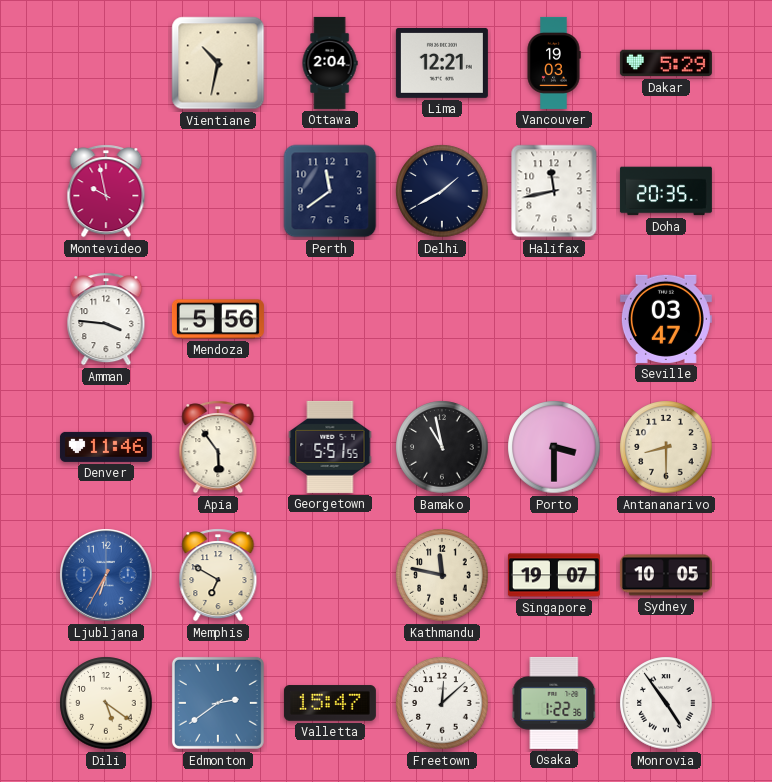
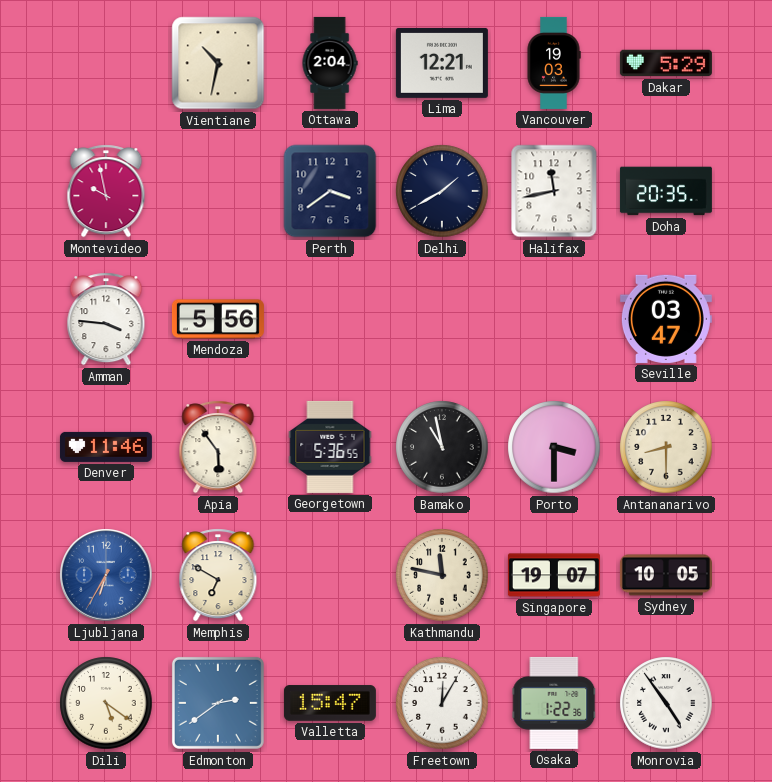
Perth: 11:39 -> 3:39
Georgetown: 5:51 -> 5:36
Freetown: 12:08 -> 12:05
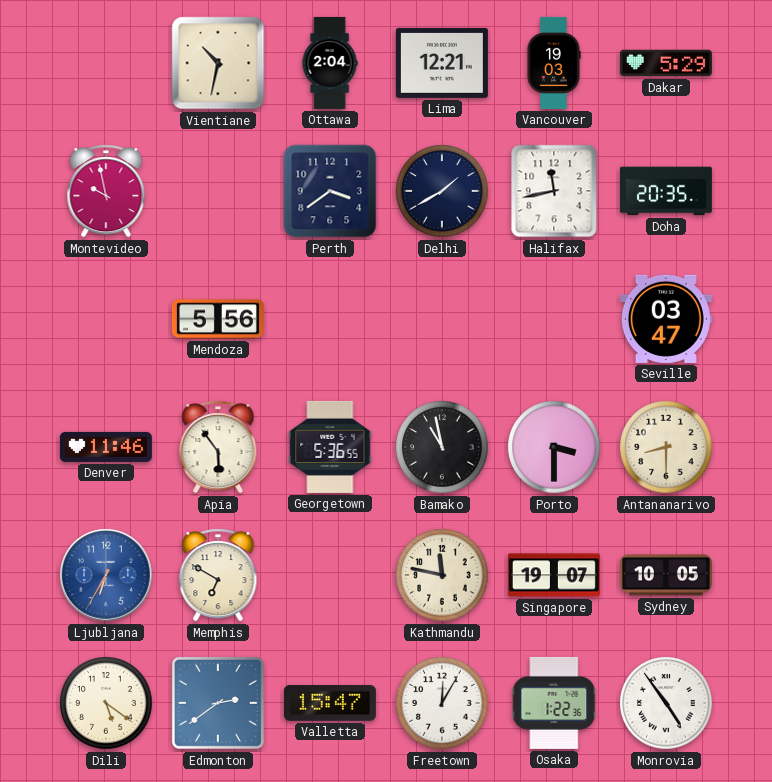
Amman: 3:46 -> none
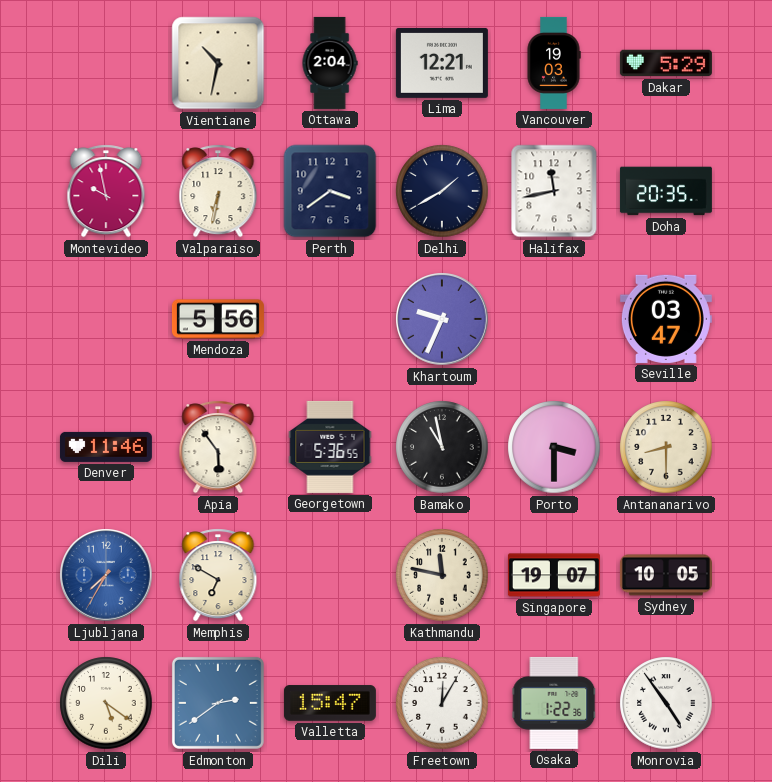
Valparaiso: none -> 6:32
Khartoum: none -> 9:34
Ljubljana: 6:35 -> 7:35
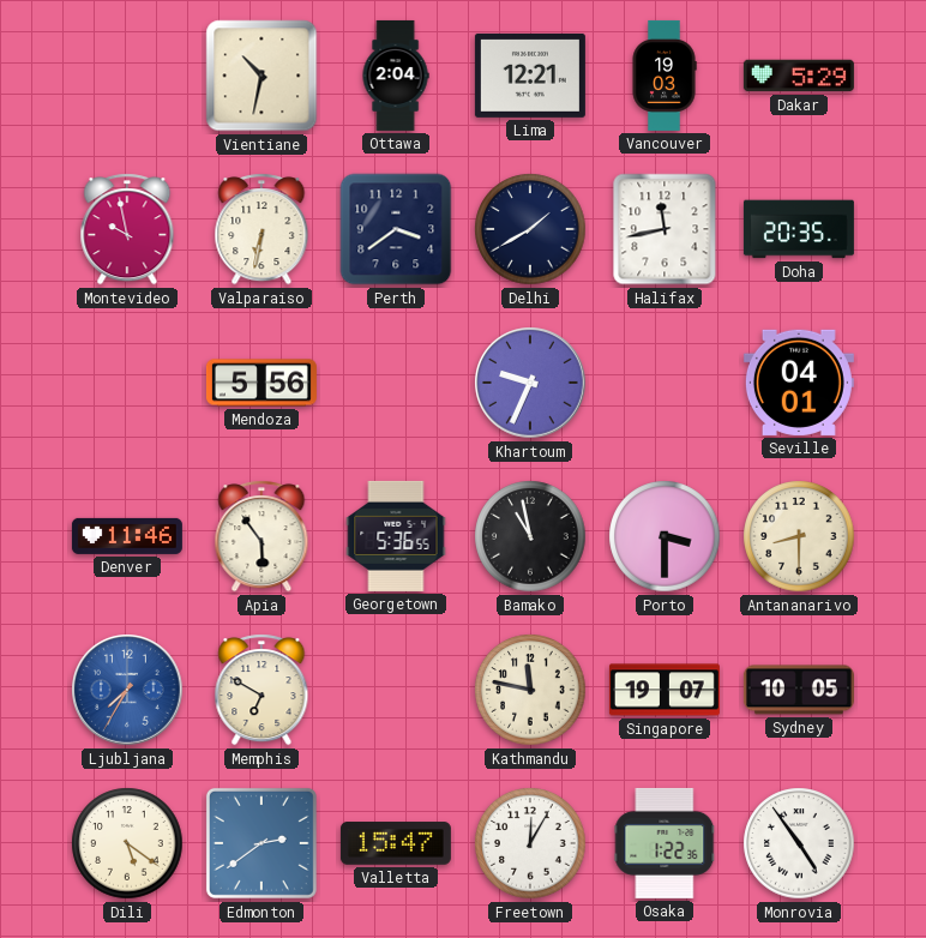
Seville: 03:47 -> 04:01
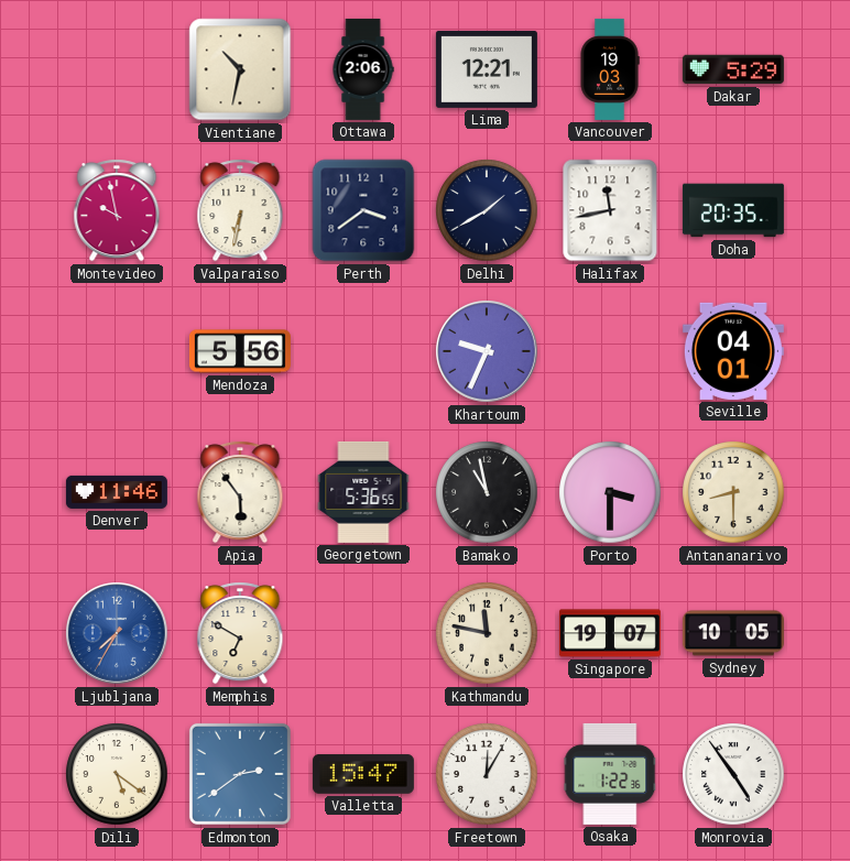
Ottawa: 2:04 -> 2:06
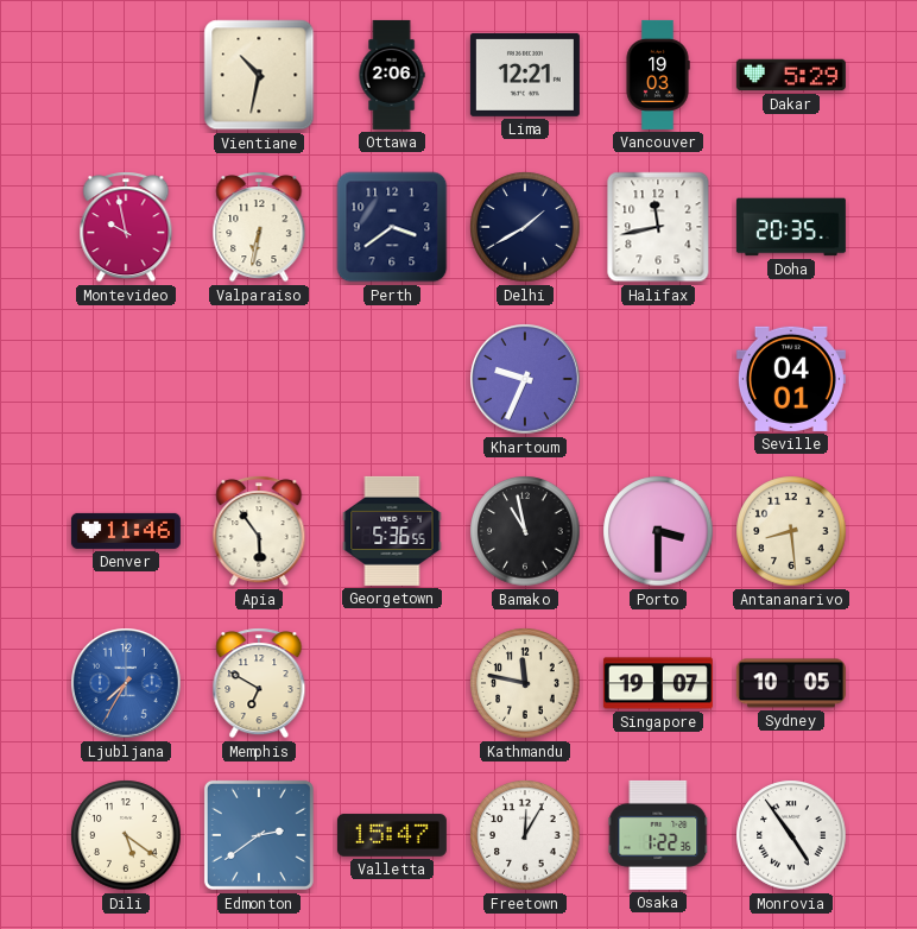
Mendoza: 5:56 -> none
Antananarivo: 8:30 -> 8:29
